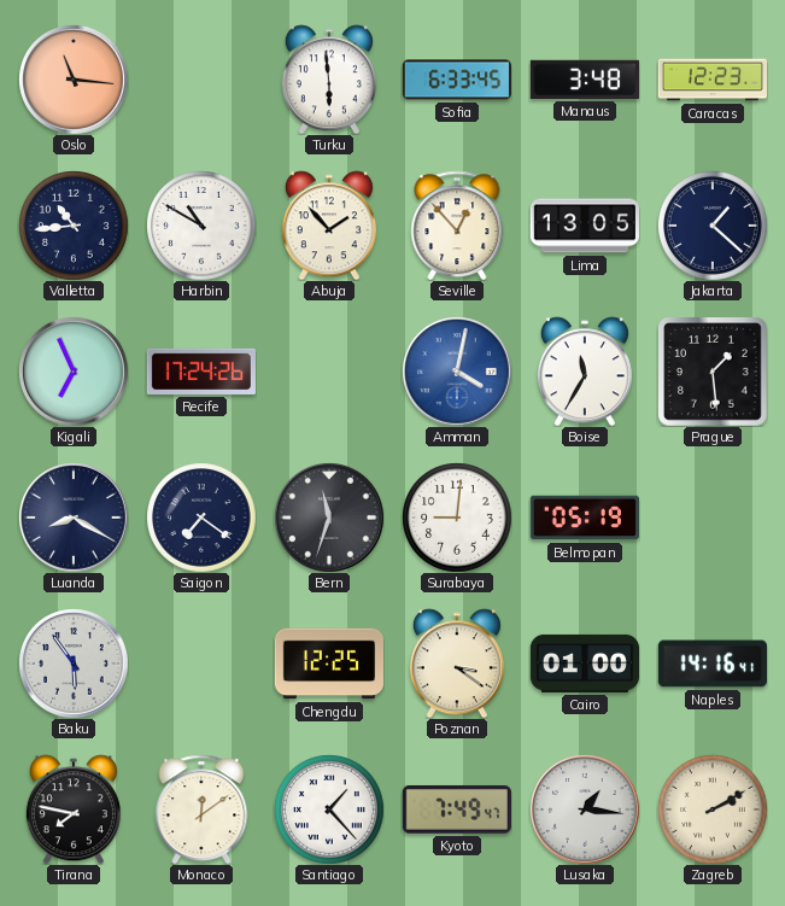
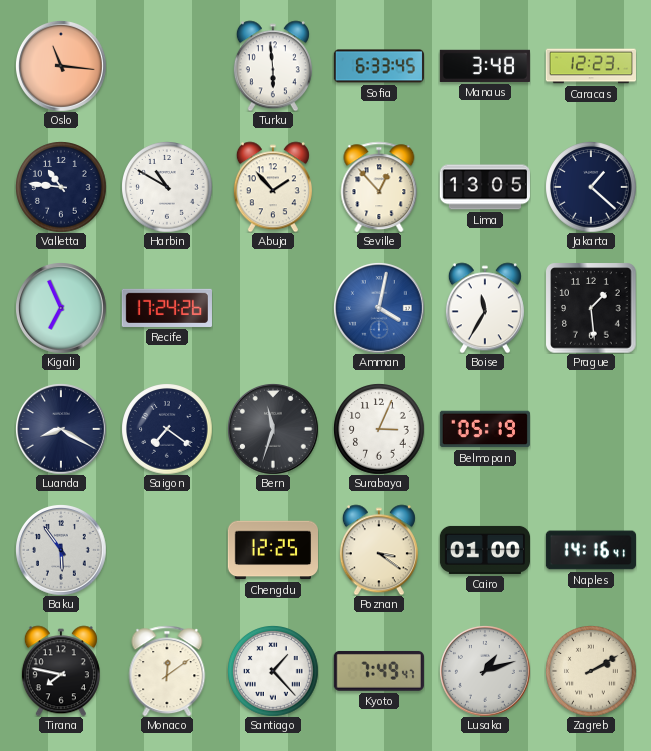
Valletta: 10:44 -> 10:46
Surabaya: 9:01 -> 3:04
Lusaka: 1:16 -> 1:12
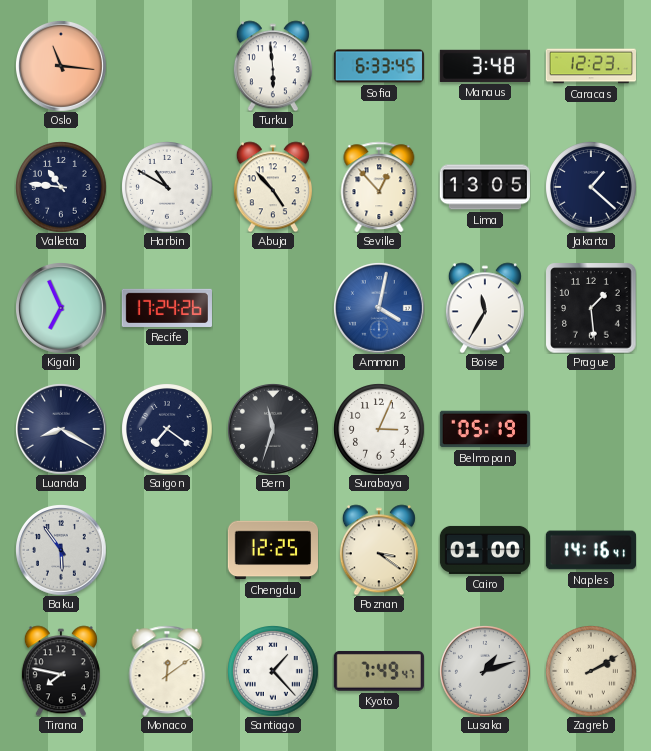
Abuja: 1:53 -> 4:53
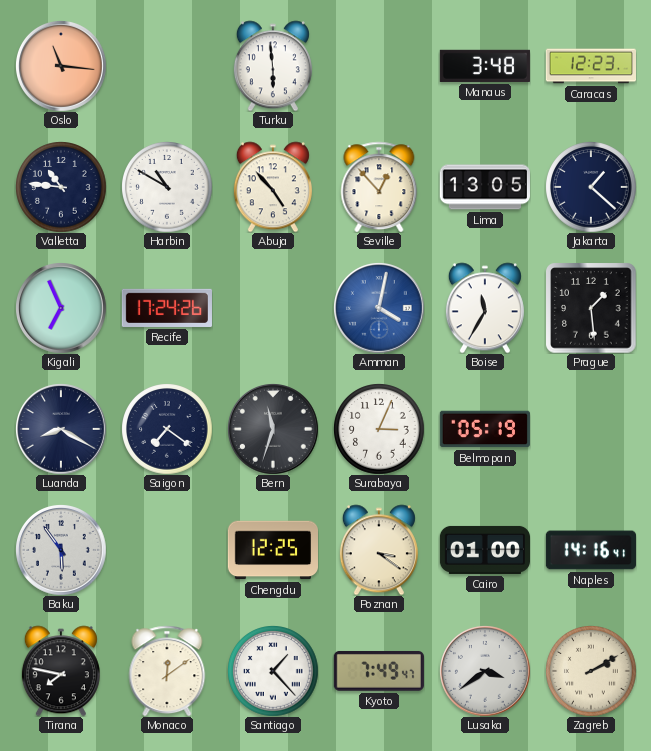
Sofia: 6:33 -> none
Lusaka: 1:12 -> 3:39
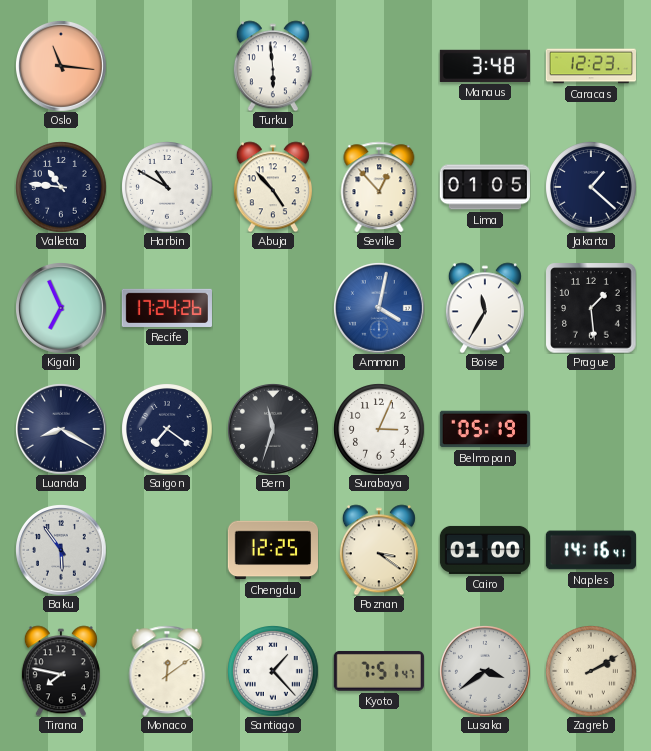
Lima: 13:05 -> 01:05
Kyoto: 7:49 -> 7:51
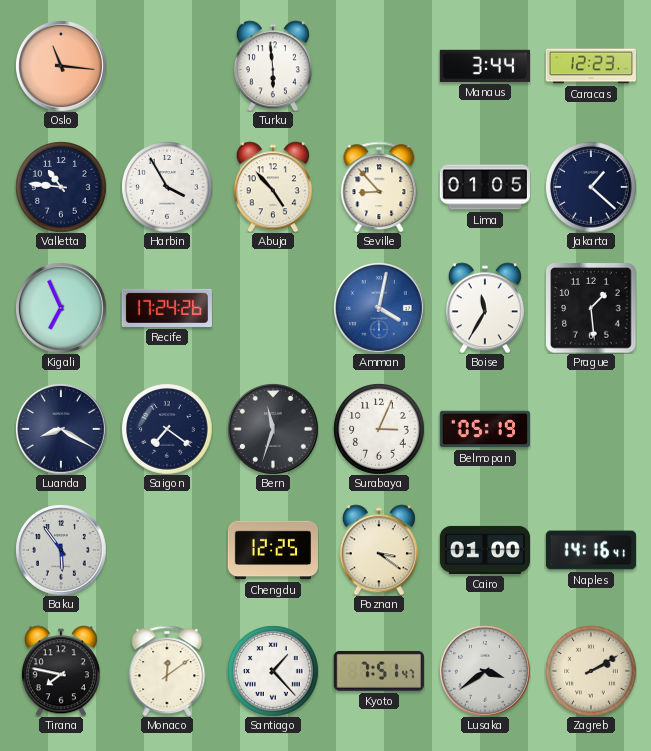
Manaus: 3:48 -> 3:44
Harbin: 10:50 -> 3:55
Seville: 12:53 -> 8:53
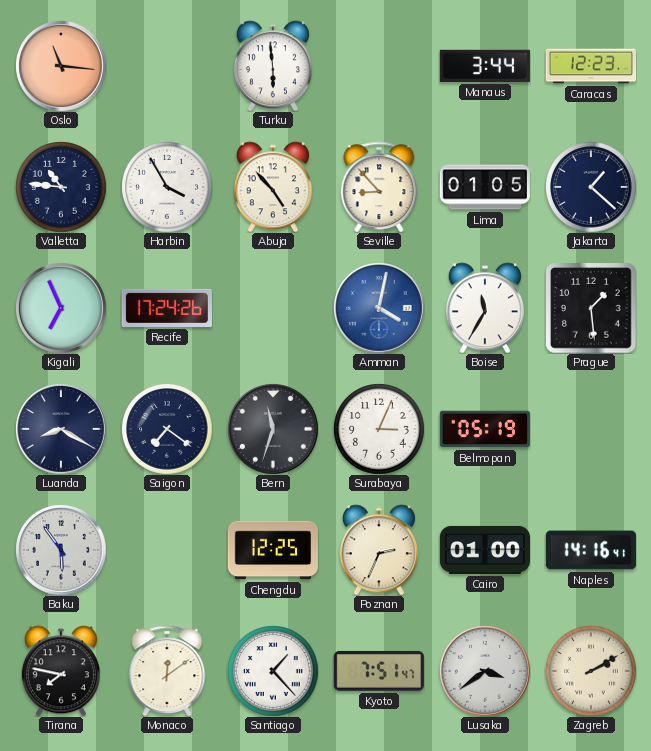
Poznan: 3:21 -> 2:34
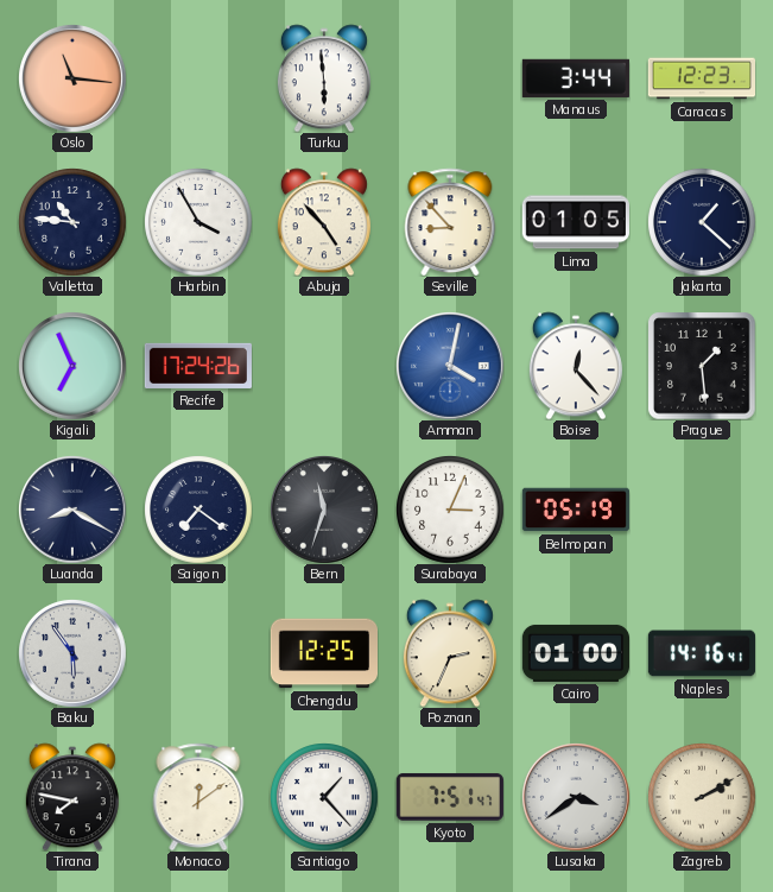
Boise: 11:35 -> 12:23
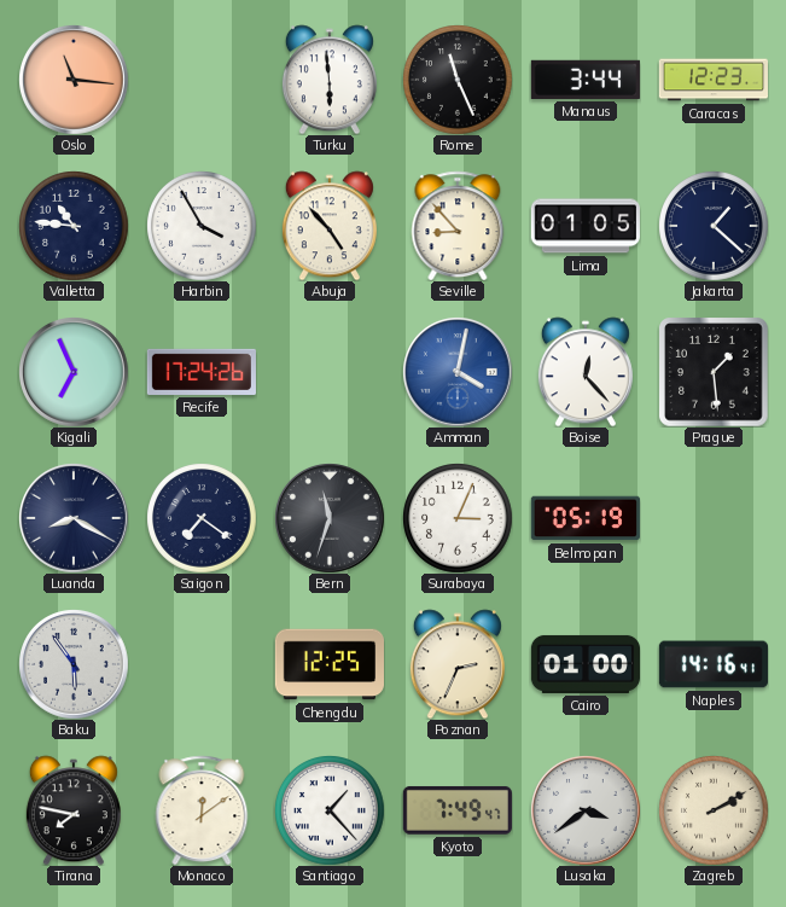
Rome: none -> 11:26
Kyoto: 7:51 -> 7:49
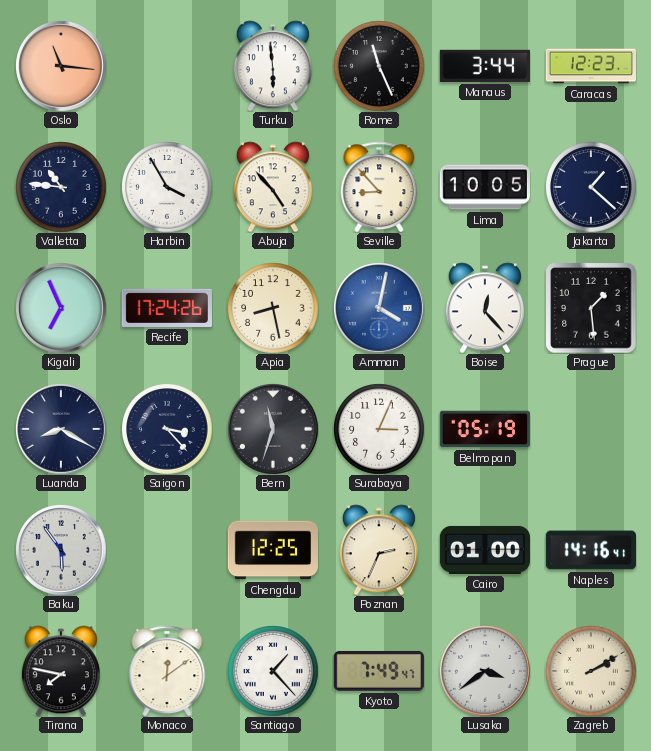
Lima: 01:05 -> 10:05
Apia: none -> 8:28
Saigon: 7:21 -> 3:23
